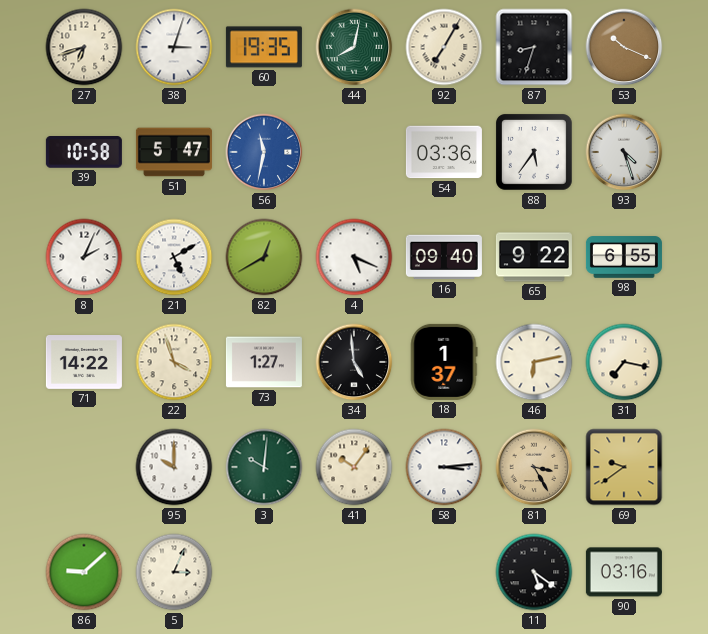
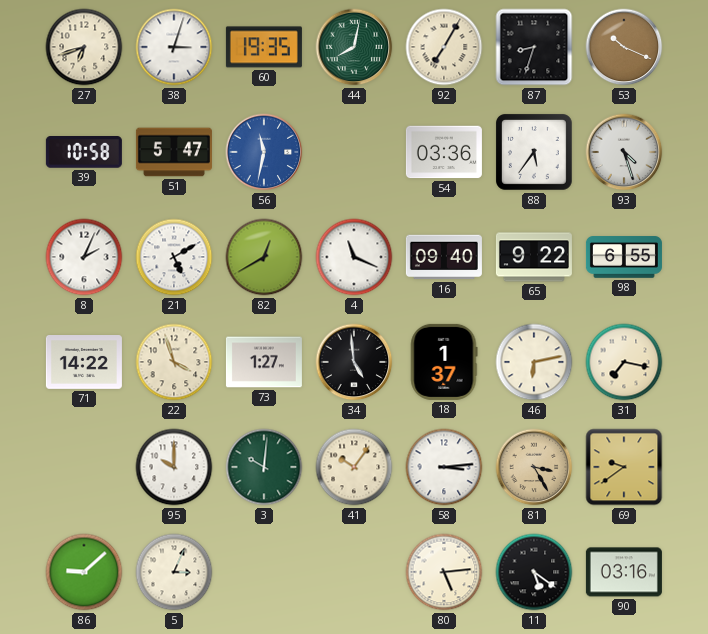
4: 5:19 -> 11:19
80: none -> 5:14
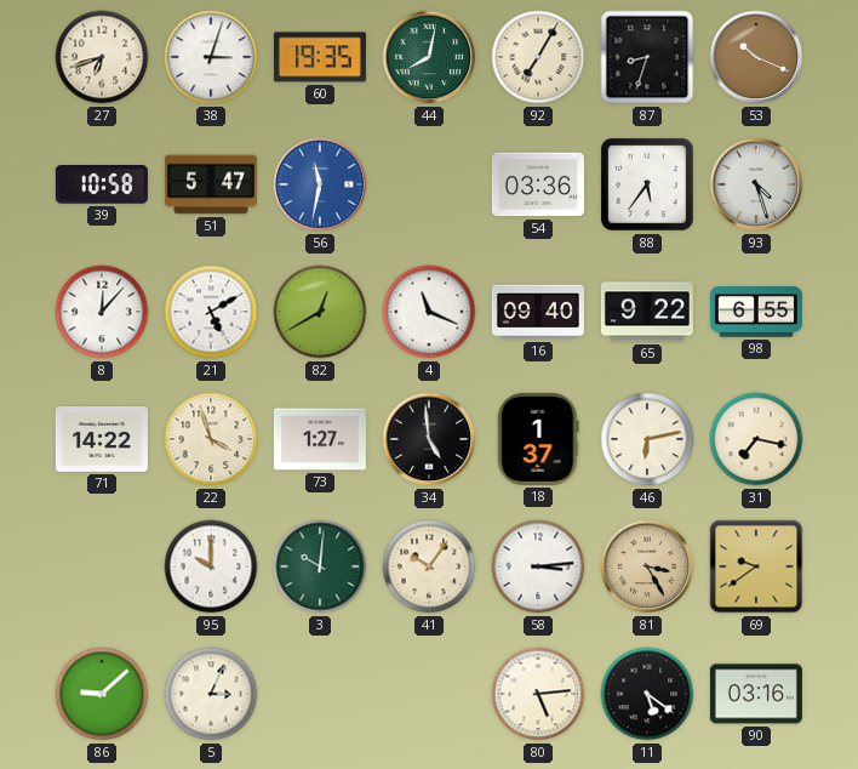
8: 2:04 -> 12:07
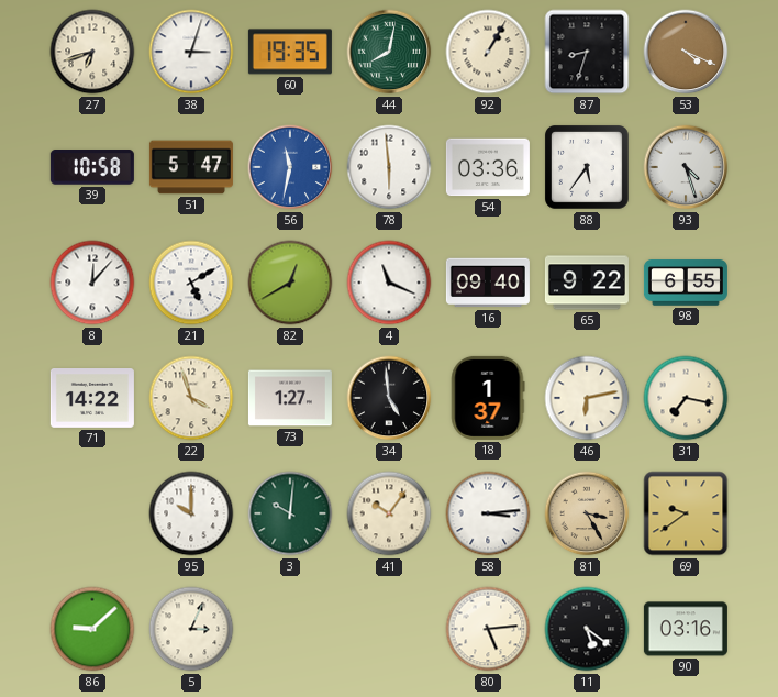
92: 7:05 -> 1:05
53: 10:19 -> 4:19
78: none -> 5:59
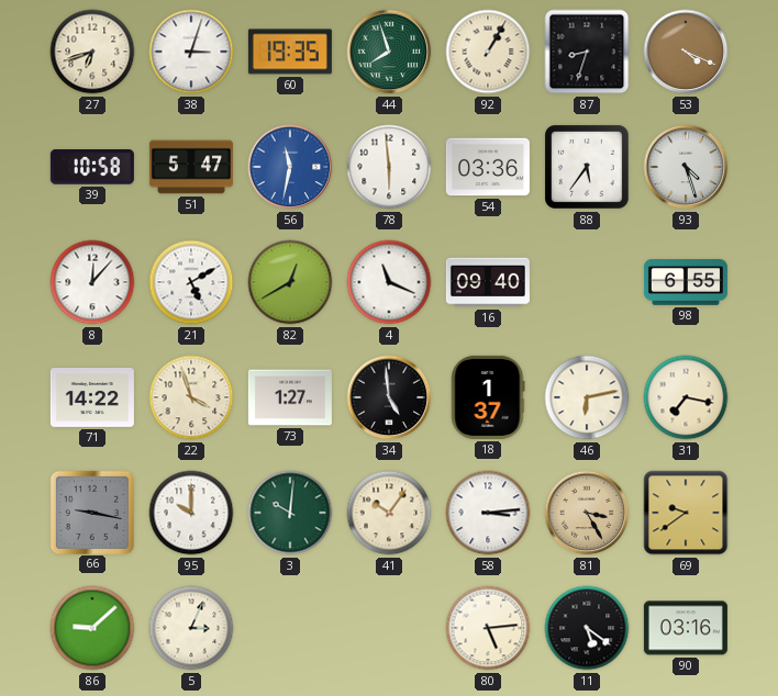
44: 8:02 -> 7:57
65: 9:22 -> none
66: none -> 9:17
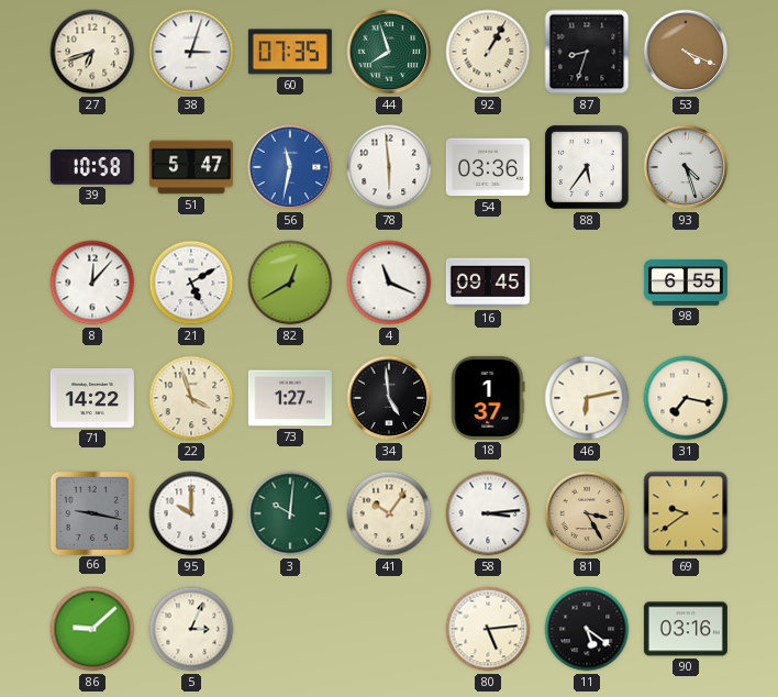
60: 19:35 -> 07:35
16: 09:40 -> 09:45
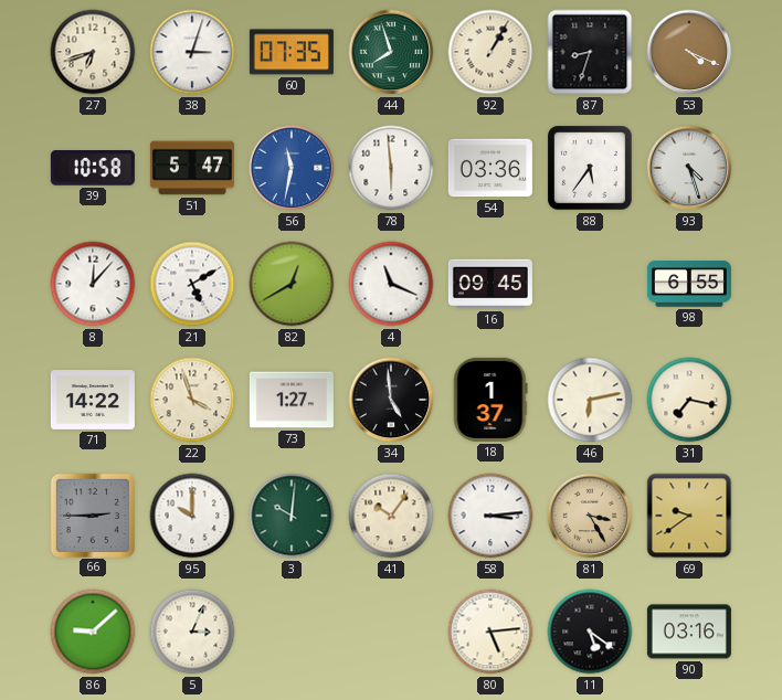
66: 9:17 -> 2:45
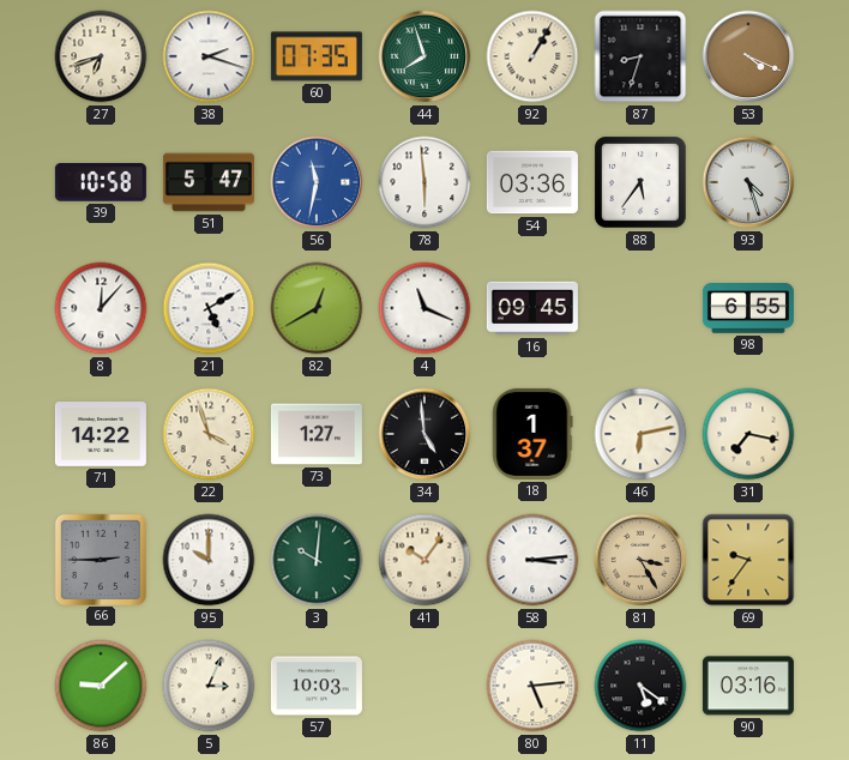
38: 3:03 -> 2:18
69: 9:39 -> 9:36
57: none -> 10:03
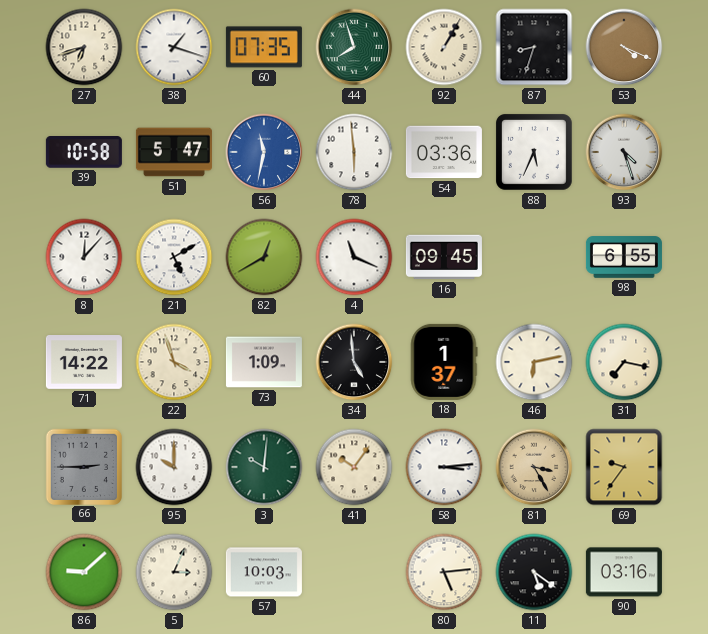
38: 2:18 -> 1:18
88: 5:36 -> 5:34
73: 1:27 -> 1:09
